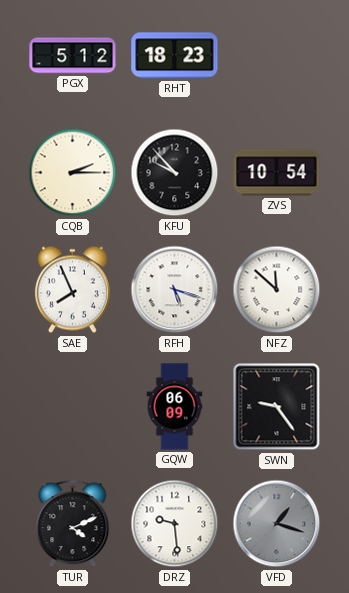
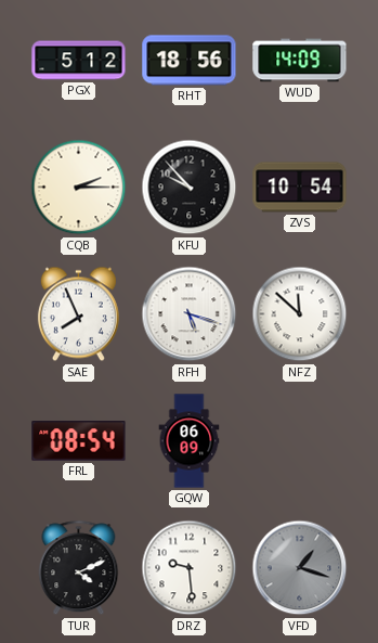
RHT: 18:23 -> 18:56
WUD: none -> 14:09
FRL: none -> 08:54
SWN: 9:24 -> none
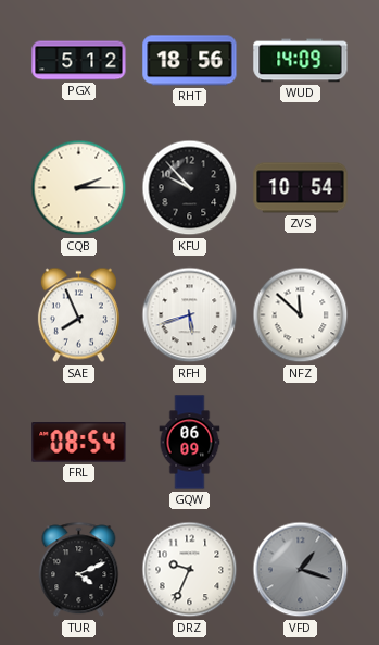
RFH: 5:18 -> 5:42
DRZ: 9:29 -> 9:34
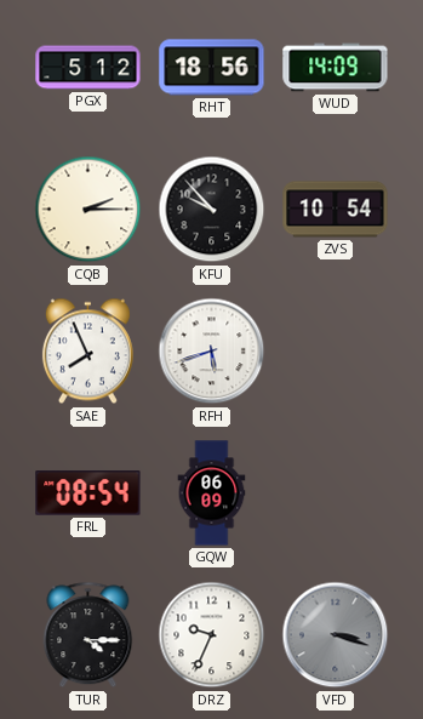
NFZ: 11:52 -> none
TUR: 4:11 -> 4:15
VFD: 1:18 -> 3:18
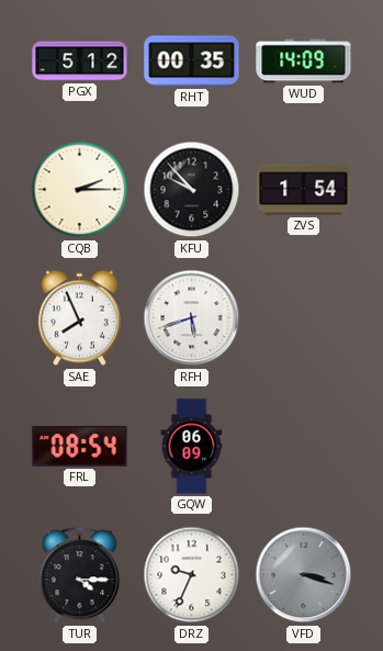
RHT: 18:56 -> 00:35
ZVS: 10:54 -> 1:54
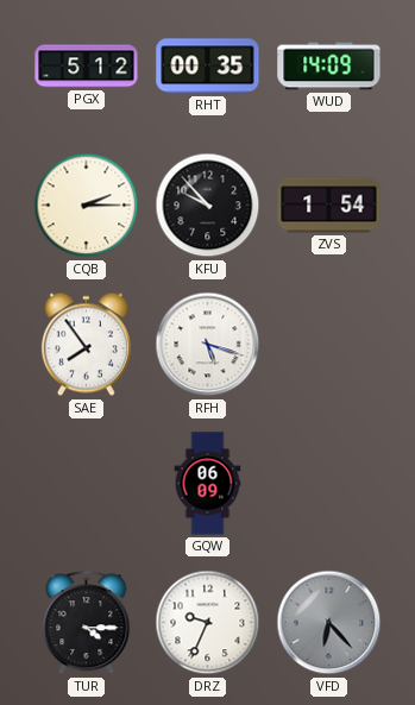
SAE: 7:56 -> 7:54
RFH: 5:42 -> 5:18
FRL: 08:54 -> none
VFD: 3:18 -> 6:23
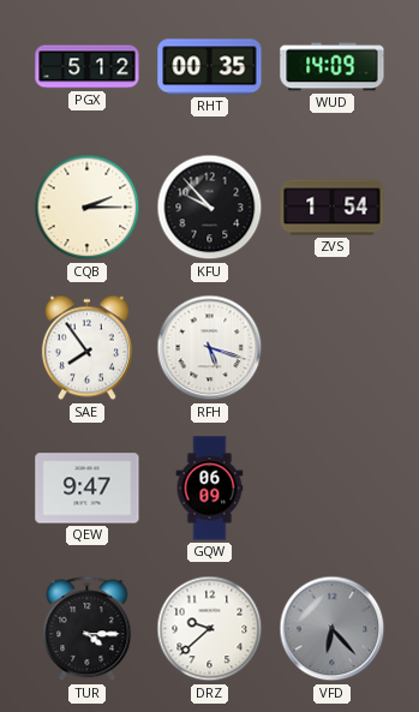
QEW: none -> 9:47
DRZ: 9:34 -> 9:38
